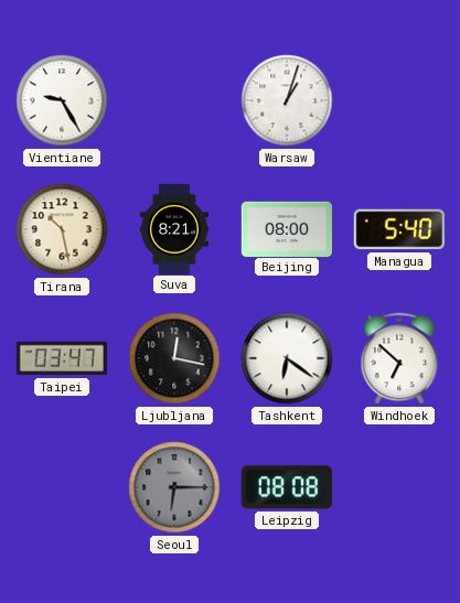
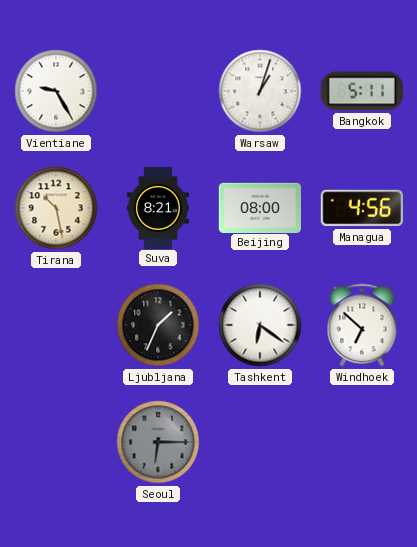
Bangkok: none -> 5:11
Managua: 5:40 -> 4:56
Taipei: 03:47 -> none
Ljubljana: 12:17 -> 1:34
Leipzig: 08:08 -> none
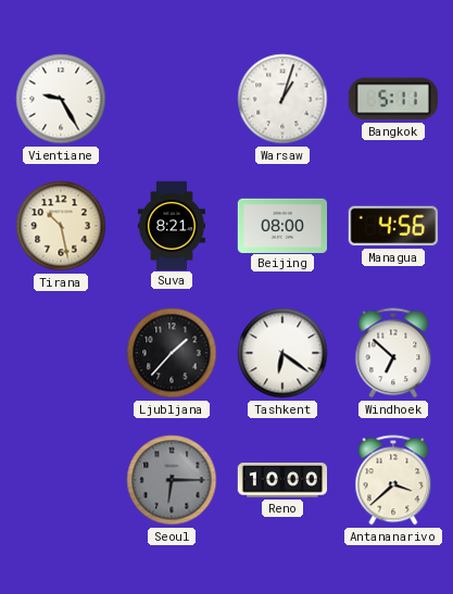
Ljubljana: 1:34 -> 1:37
Reno: none -> 10:00
Antananarivo: none -> 3:38
